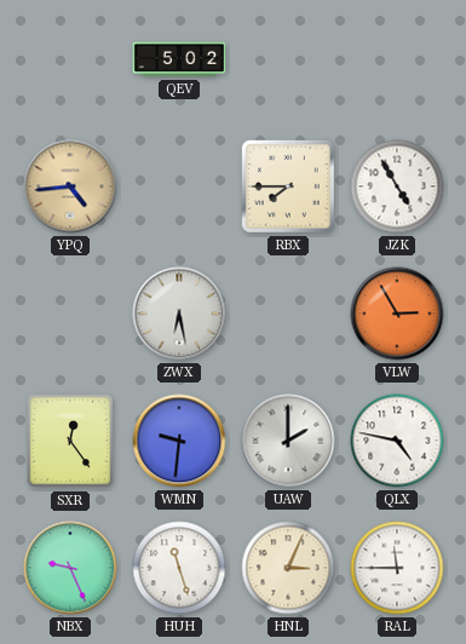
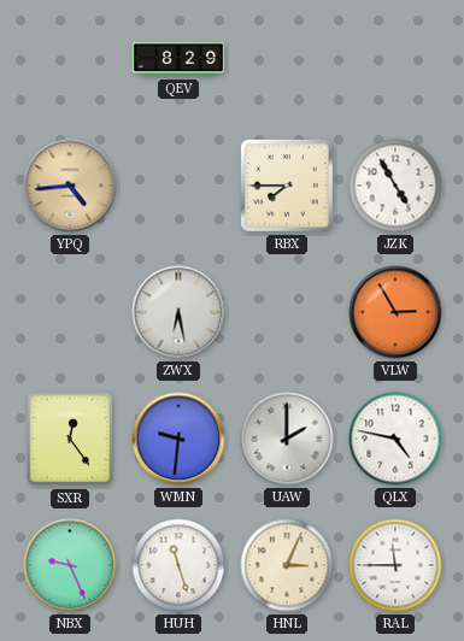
QEV: 5:02 -> 8:29
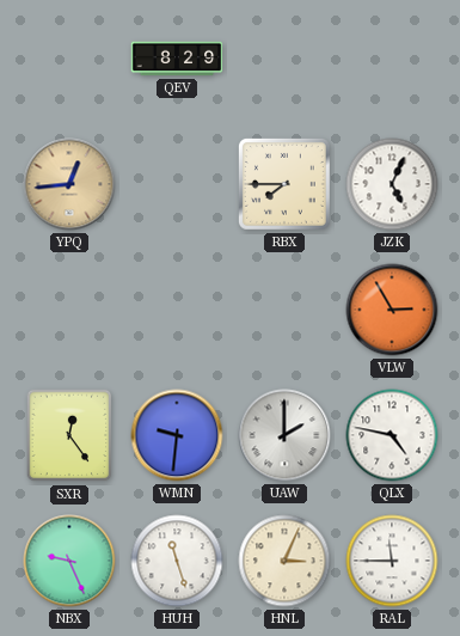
YPQ: 4:44 -> 12:44
JZK: 4:55 -> 5:04
ZWX: 6:28 -> none
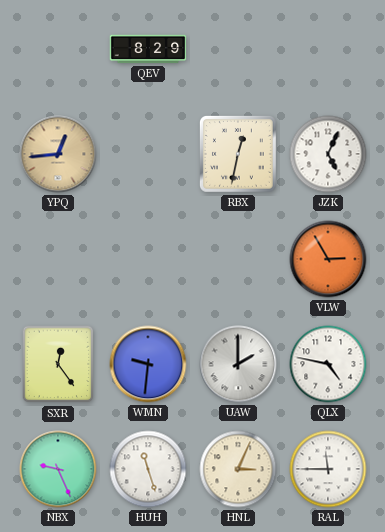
RBX: 7:45 -> 12:32
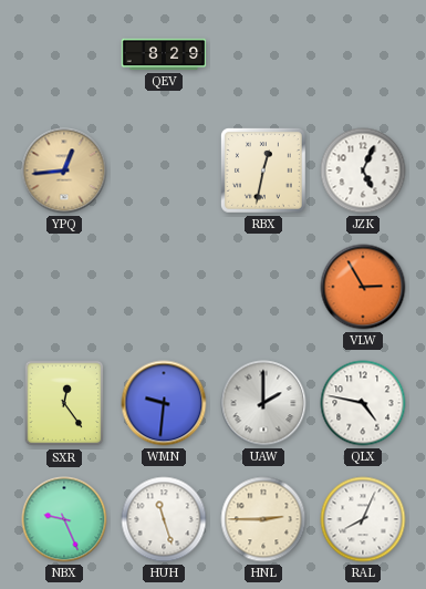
HNL: 3:04 -> 2:45
RAL: 11:45 -> 8:04
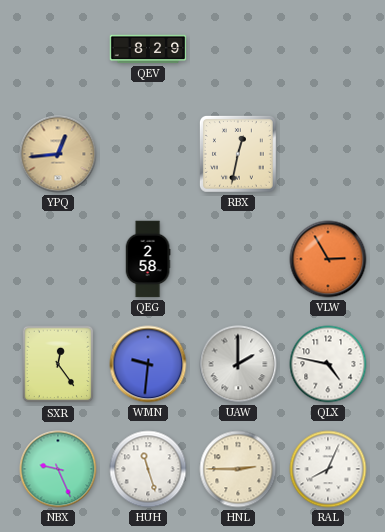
JZK: 5:04 -> none
QEG: none -> 2:58
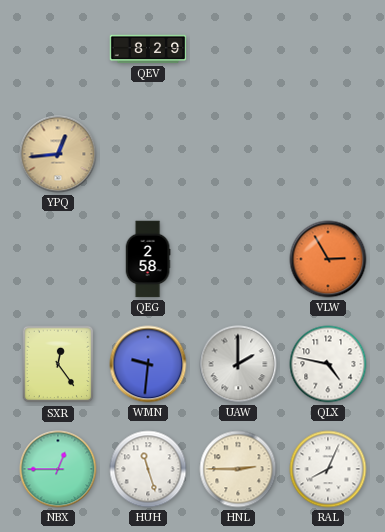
RBX: 12:32 -> none
NBX: 9:26 -> 12:45
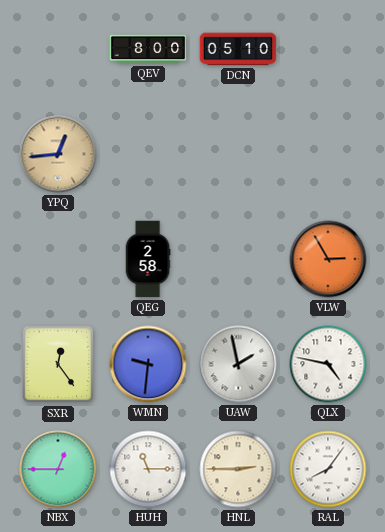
QEV: 8:29 -> 8:00
DCN: none -> 05:10
UAW: 2:00 -> 1:58
HUH: 11:27 -> 11:15
RAL: 8:04 -> 8:06
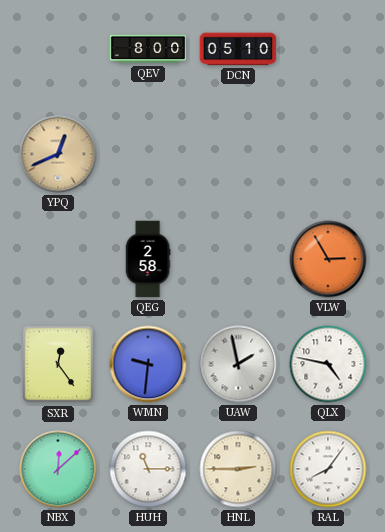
YPQ: 12:44 -> 12:41
NBX: 12:45 -> 12:08
